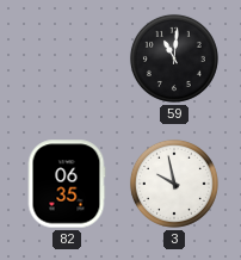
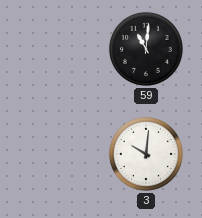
82: 06:35 -> none
3: 9:58 -> 10:01
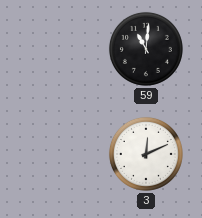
3: 10:01 -> 12:11
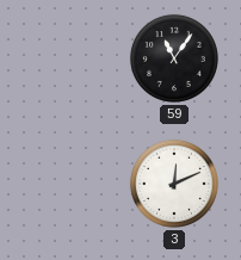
59: 11:01 -> 11:06
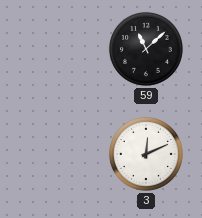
59: 11:06 -> 11:08
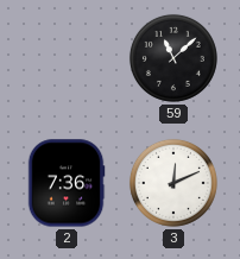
2: none -> 7:36
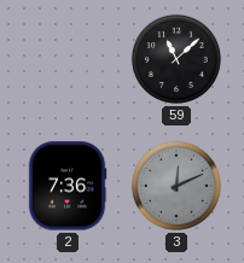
3 dial: white -> grey
